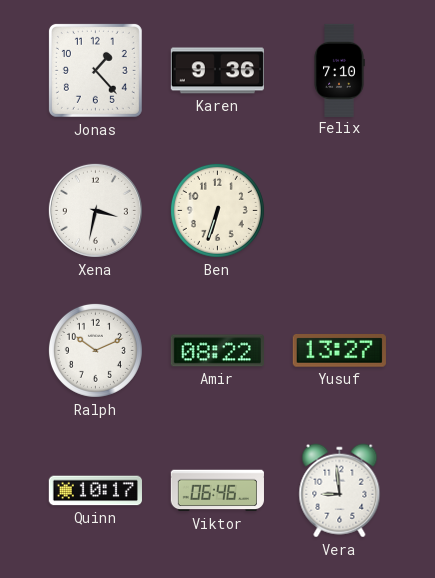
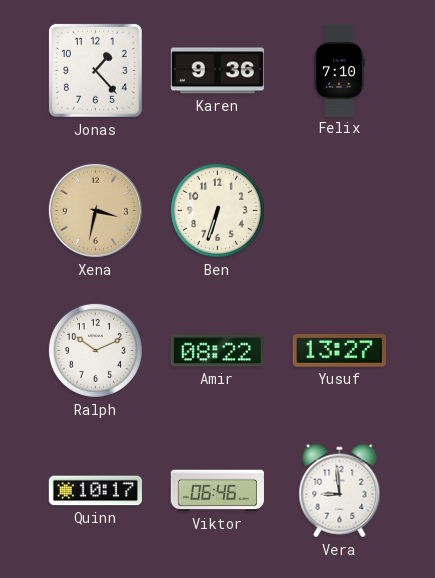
Xena dial: white -> champagne
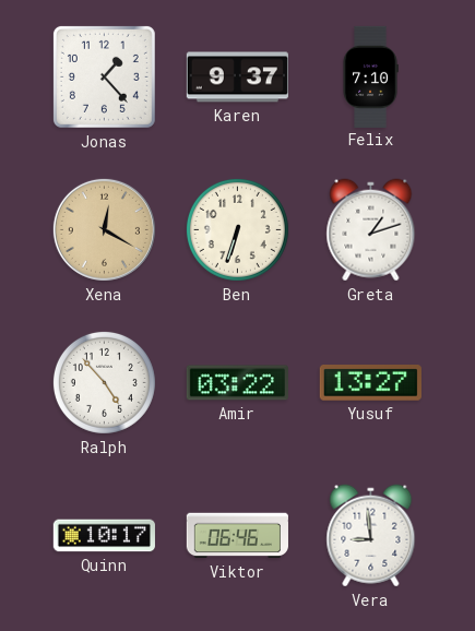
Karen: 9:36 -> 9:37
Xena: 3:32 -> 12:20
Greta: none -> 1:12
Ralph: 10:11 -> 4:53
Amir: 08:22 -> 03:22
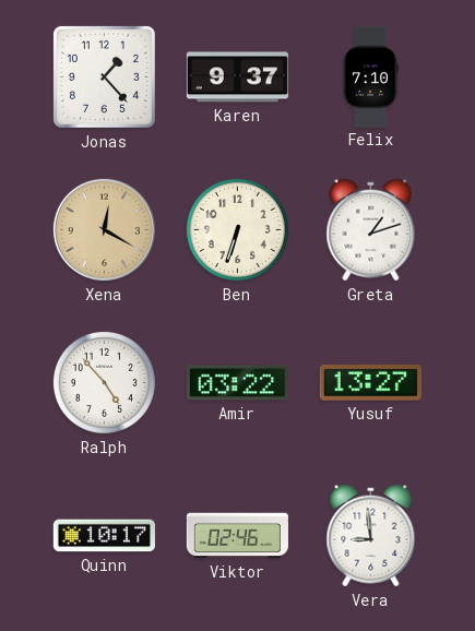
Viktor: 06:46 -> 02:46
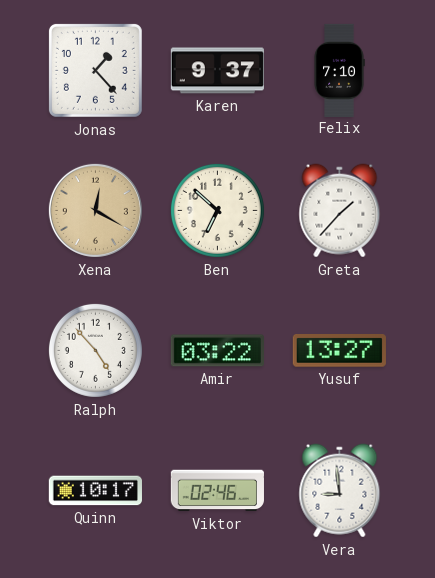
Ben: 6:33 -> 6:52
Greta: 1:12 -> 1:37
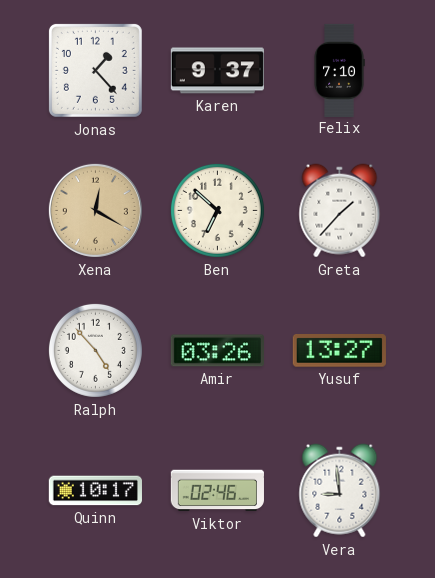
Amir: 03:22 -> 03:26
